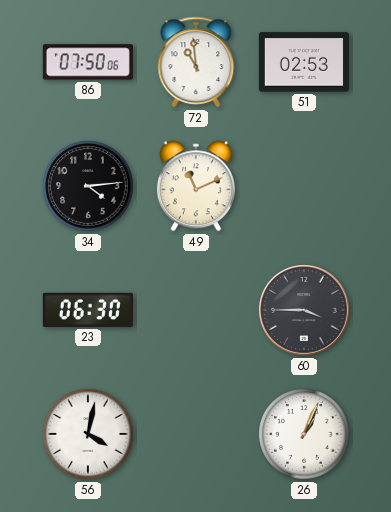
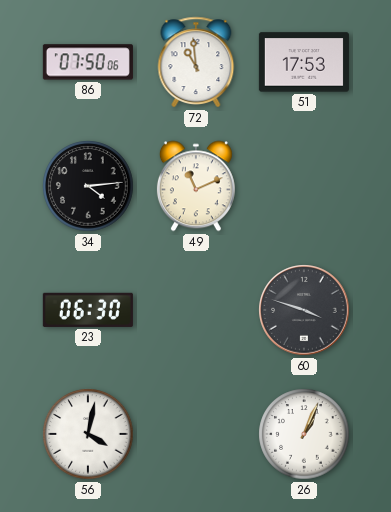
51: 02:53 -> 17:53
60: 3:45 -> 3:48
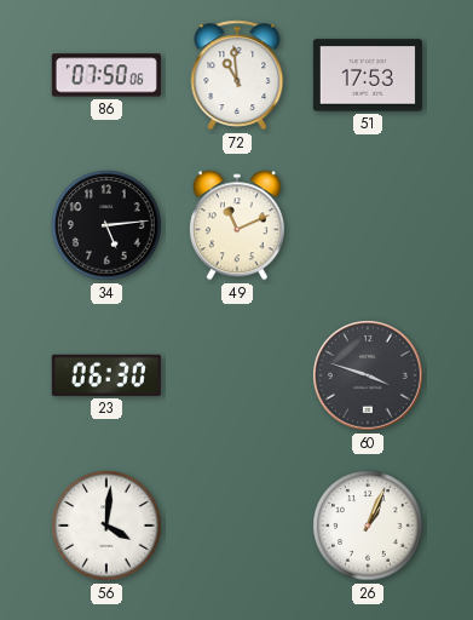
34: 4:14 -> 5:14
56: 4:02 -> 4:01
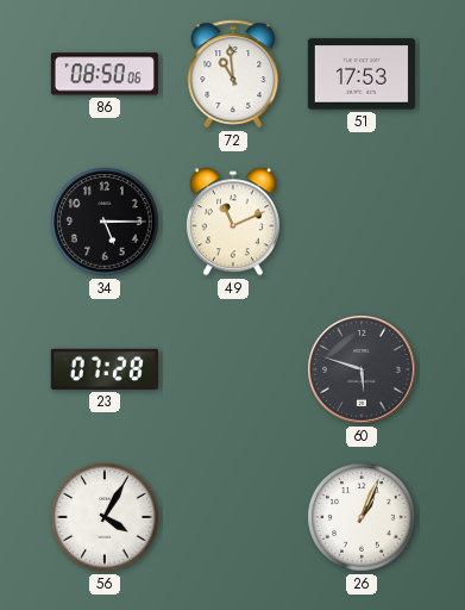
86: 07:50 -> 08:50
34: 5:14 -> 5:15
23: 06:30 -> 07:28
60: 3:48 -> 5:48
56: 4:01 -> 4:05
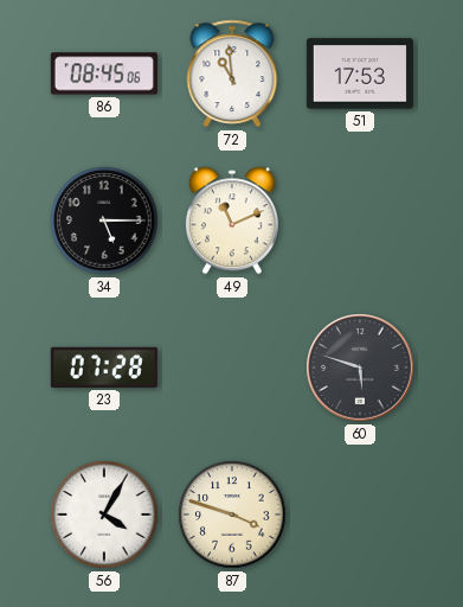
86: 08:50 -> 08:45
87: none -> 3:48
26: 1:04 -> none
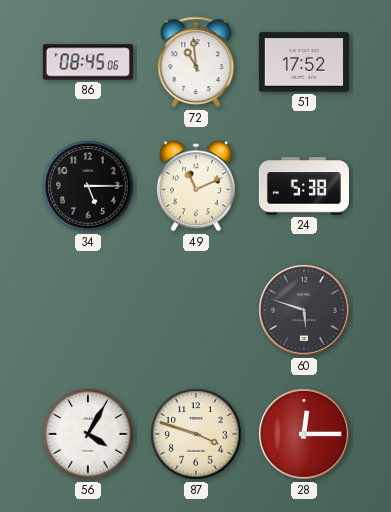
51: 17:53 -> 17:52
24: none -> 5:38
23: 07:28 -> none
28: none -> 12:15
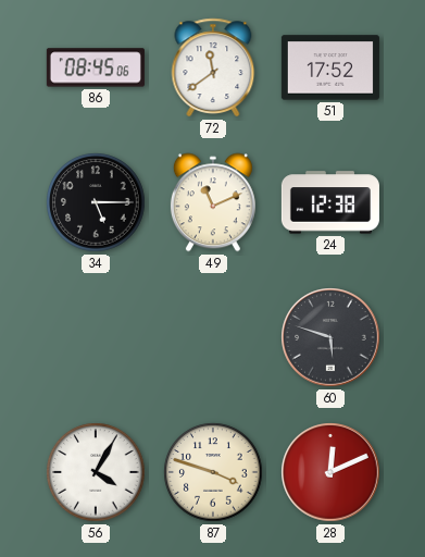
72: 10:59 -> 11:39
24: 5:38 -> 12:38
28: 12:15 -> 12:11
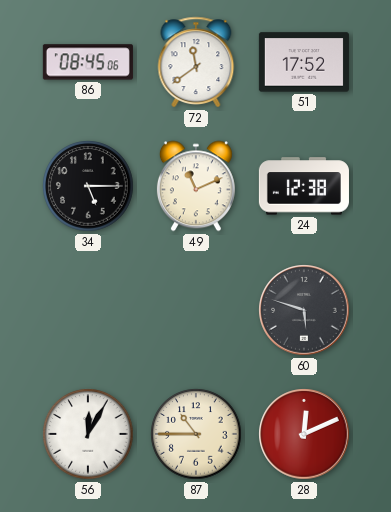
56: 4:05 -> 12:05
87: 3:48 -> 10:45
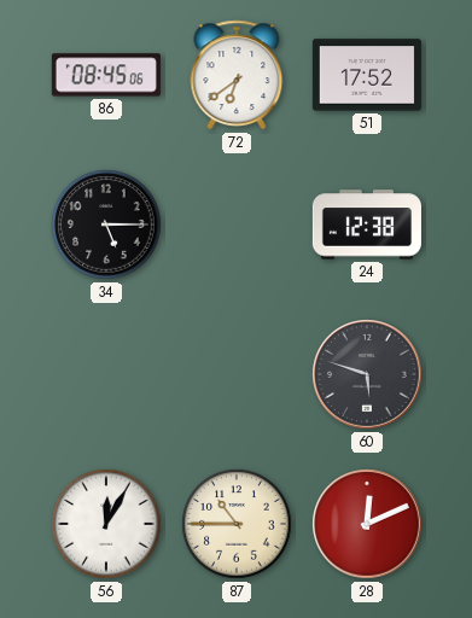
72: 11:39 -> 6:39
49: 11:11 -> none
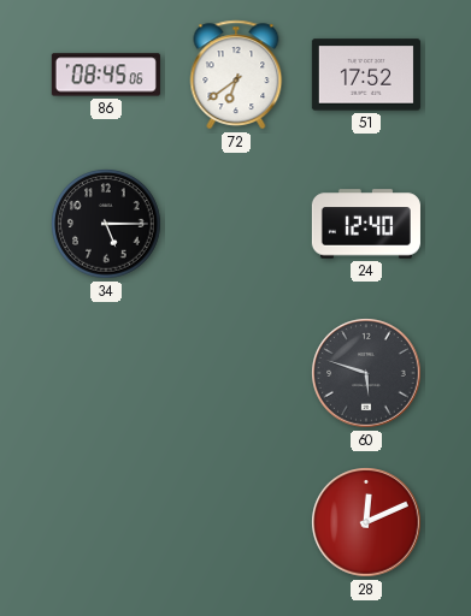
24: 12:38 -> 12:40
56: 12:05 -> none
87: 10:45 -> none
